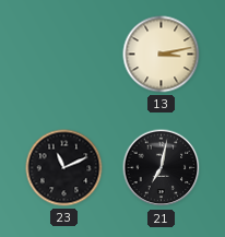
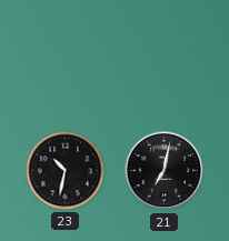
13: 3:13 -> none
23: 11:11 -> 10:32
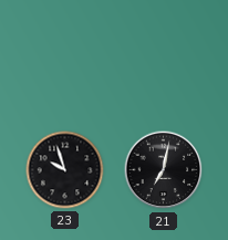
23: 10:32 -> 9:57
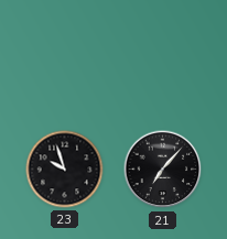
21: 7:02 -> 7:07
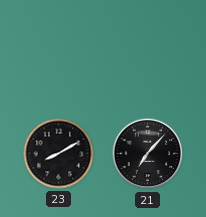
23: 9:57 -> 8:10
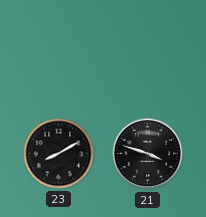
21: 7:07 -> 3:48
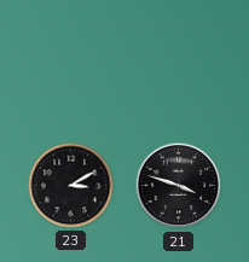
23: 8:10 -> 3:10
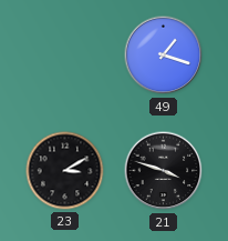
49: none -> 1:18
